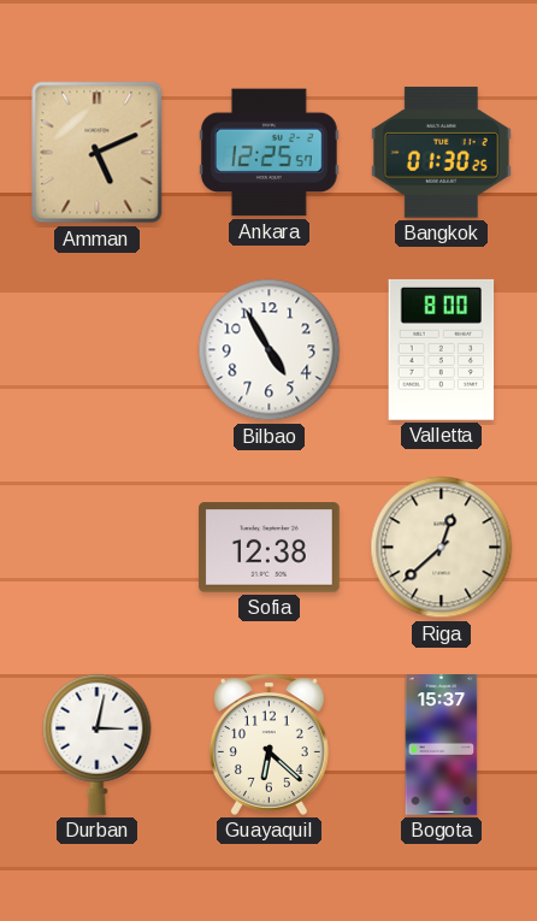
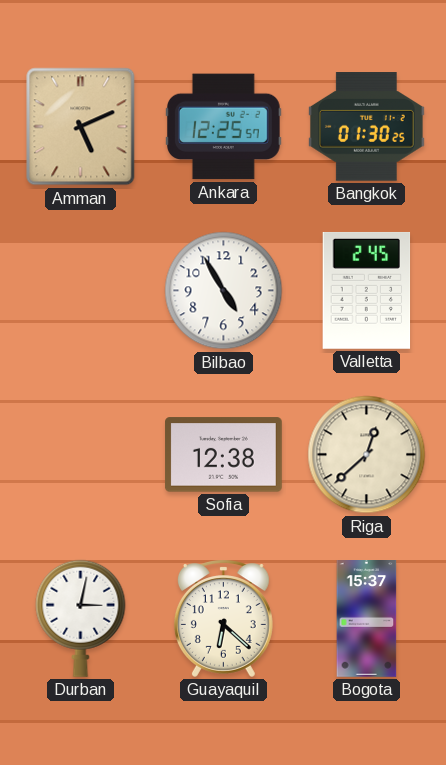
Valletta: 8:00 -> 2:45
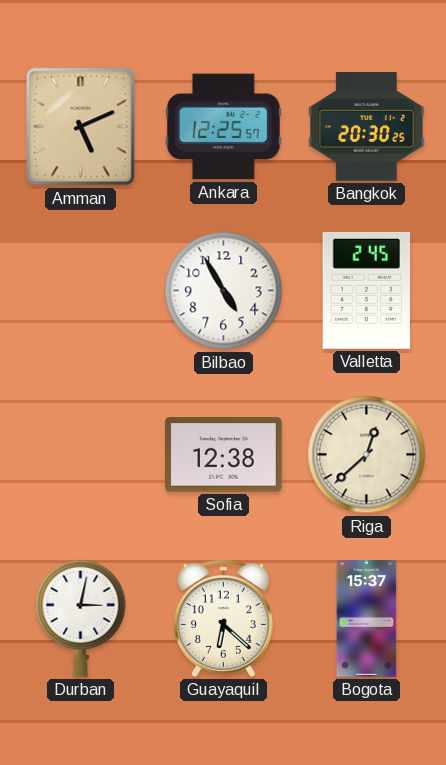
Bangkok: 01:30 -> 20:30
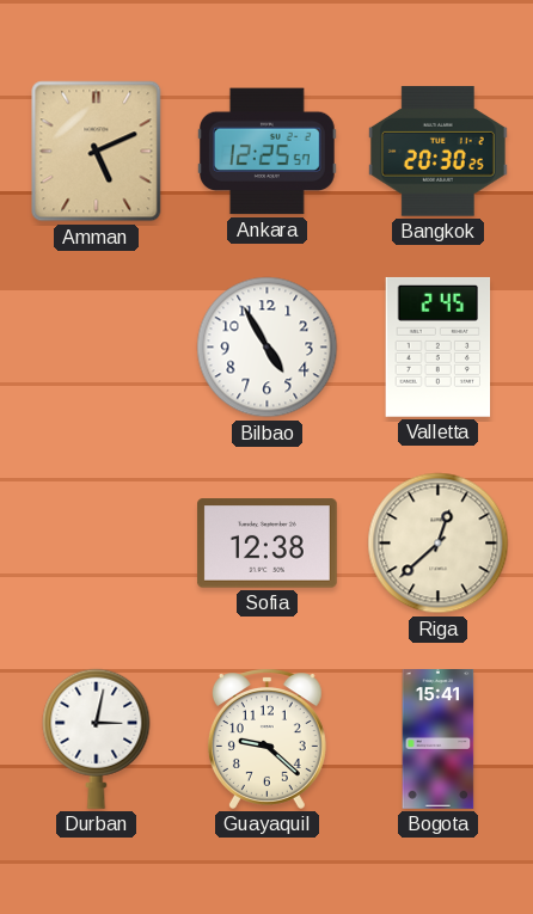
Guayaquil: 6:22 -> 9:22
Bogota: 15:37 -> 15:41
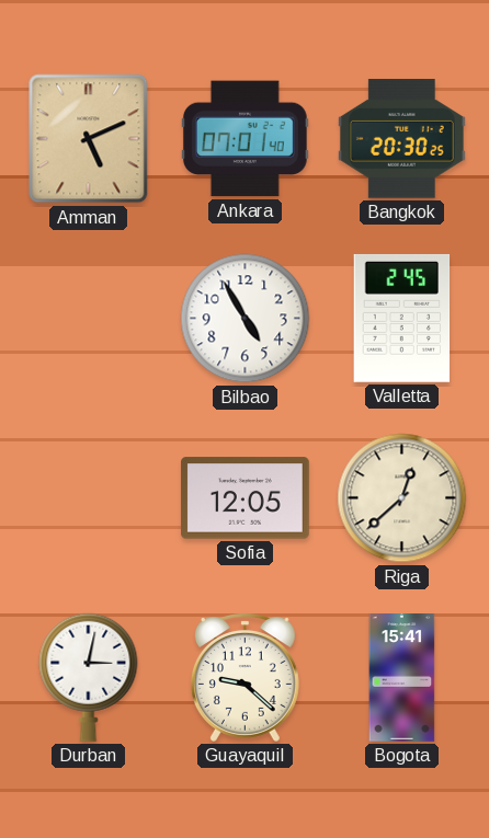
Ankara: 12:25 -> 07:01
Sofia: 12:38 -> 12:05
